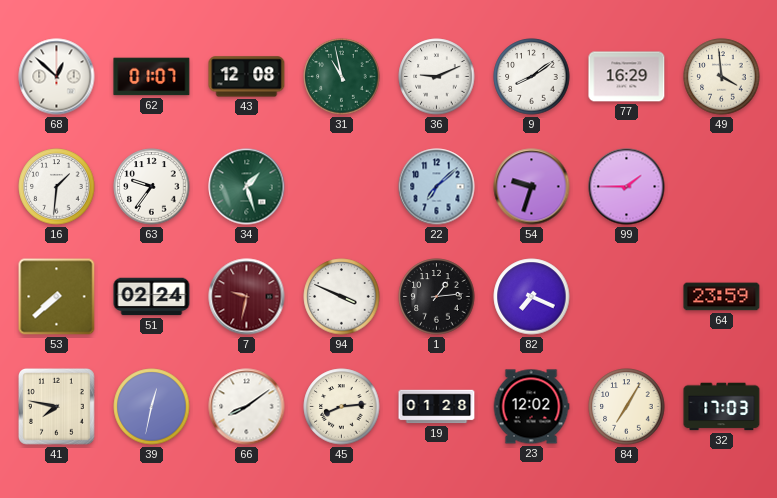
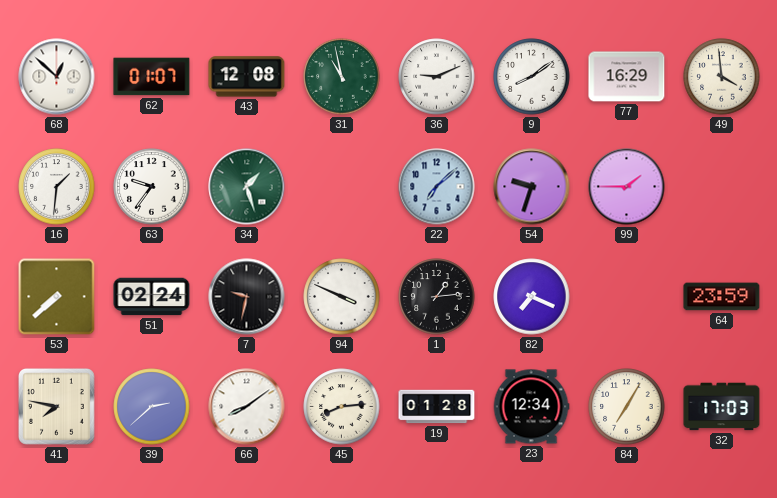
7 dial: burgundy -> black
39: 12:32 -> 2:38
23: 12:02 -> 12:34
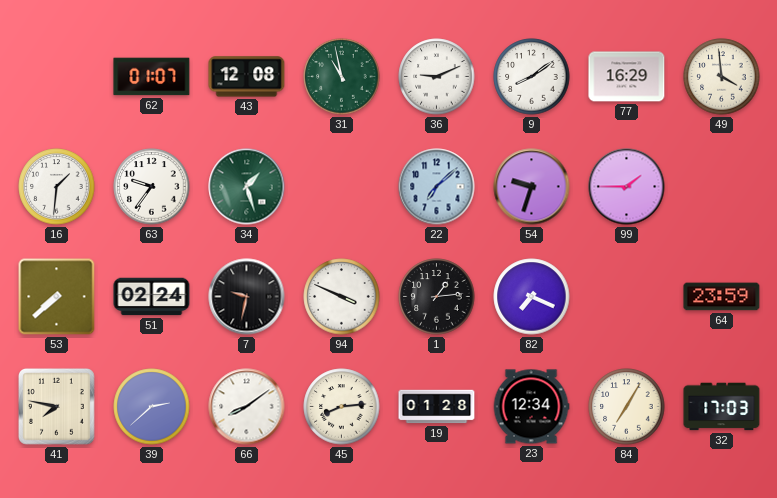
68: 12:52 -> none
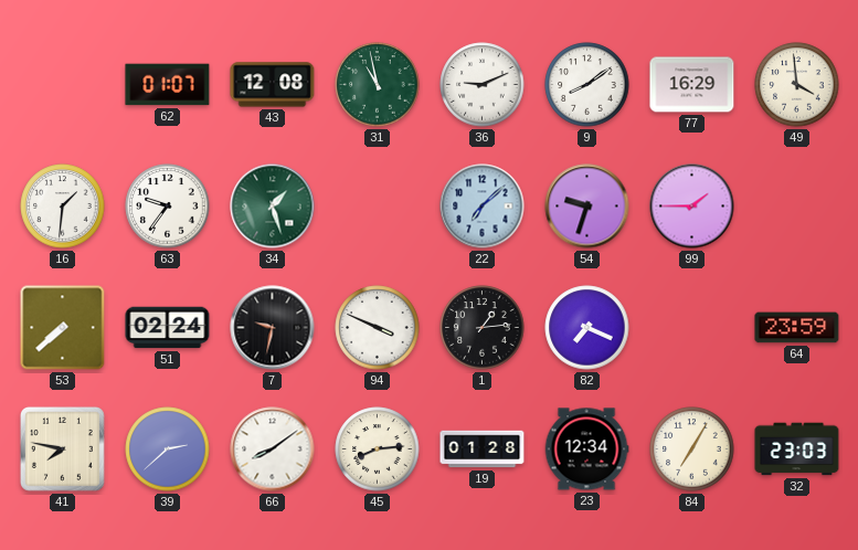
32: 17:03 -> 23:03
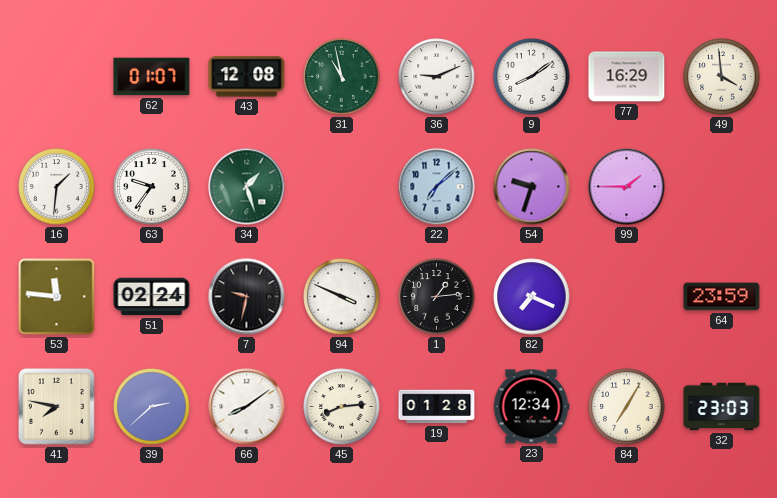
53: 7:38 -> 11:46
